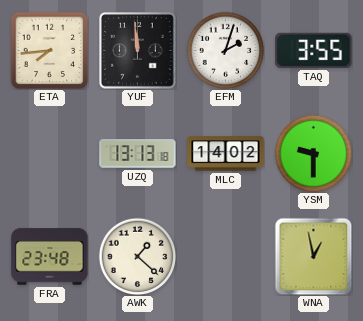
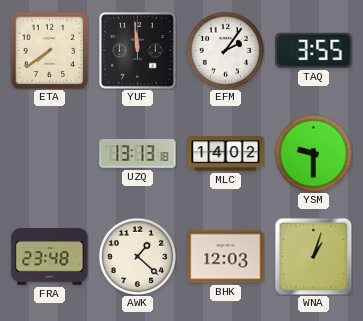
ETA: 7:44 -> 7:39
EFM: 2:03 -> 2:06
BHK: none -> 12:03
WNA: 12:58 -> 1:03
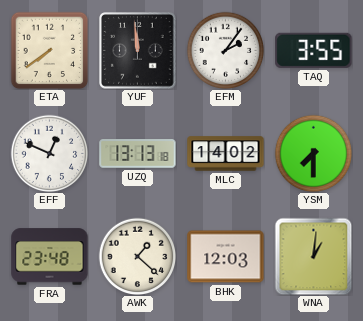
EFF: none -> 12:49
YSM: 9:30 -> 7:30
WNA: 1:03 -> 1:01
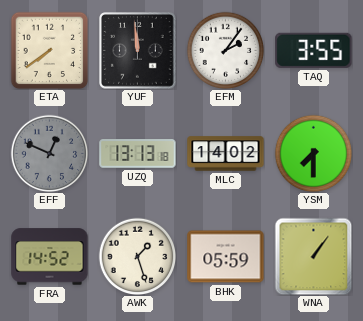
EFF dial: white -> grey
FRA: 23:48 -> 14:52
AWK: 1:22 -> 1:27
BHK: 12:03 -> 05:59
WNA: 1:01 -> 1:06
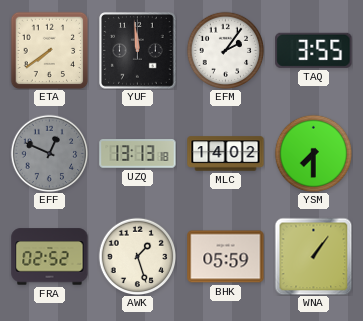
FRA: 14:52 -> 02:52
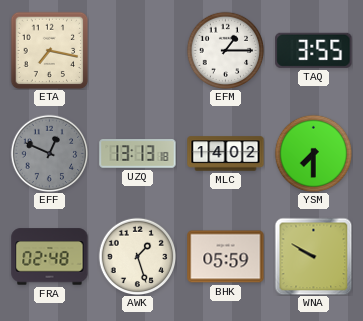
ETA: 7:39 -> 7:17
YUF: 11:59 -> none
EFM: 2:06 -> 1:15
FRA: 02:52 -> 02:48
WNA: 1:06 -> 9:50
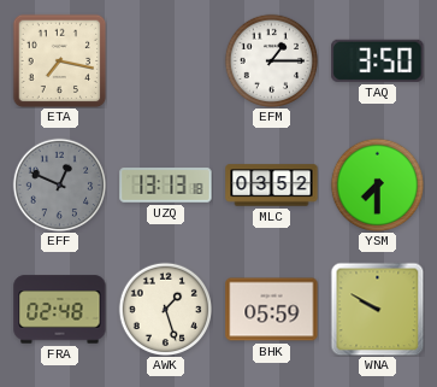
TAQ: 3:55 -> 3:50
MLC: 14:02 -> 03:52
